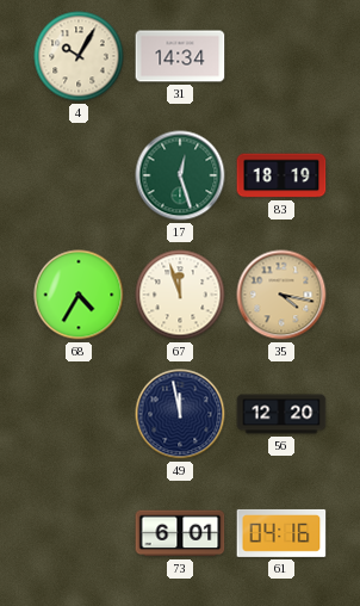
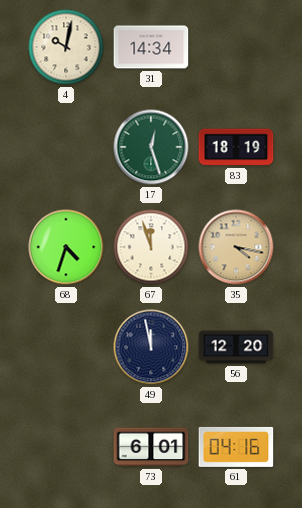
4: 10:05 -> 10:02
68: 4:35 -> 4:33
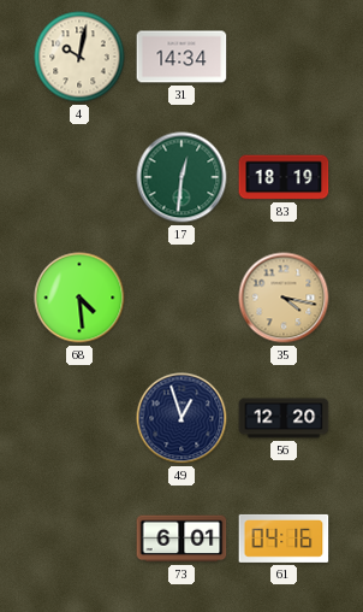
17: 12:27 -> 12:31
68: 4:33 -> 4:29
67: 11:57 -> none
49: 11:58 -> 12:57
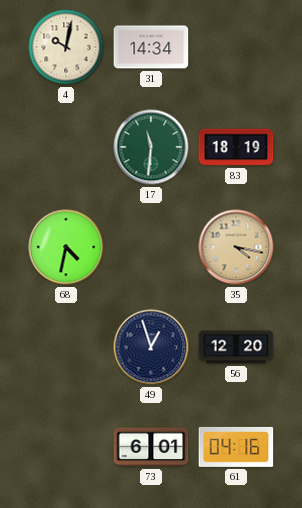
17: 12:31 -> 11:31
68: 4:29 -> 4:32
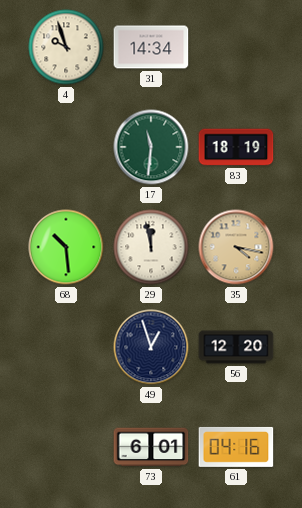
4: 10:02 -> 9:57
68: 4:32 -> 10:29
29: none -> 11:58
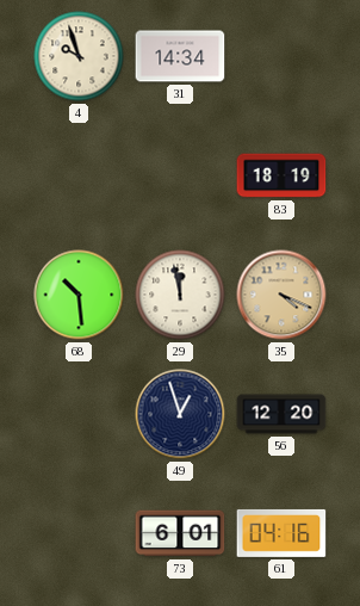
17: 11:31 -> none
35: 4:17 -> 4:19
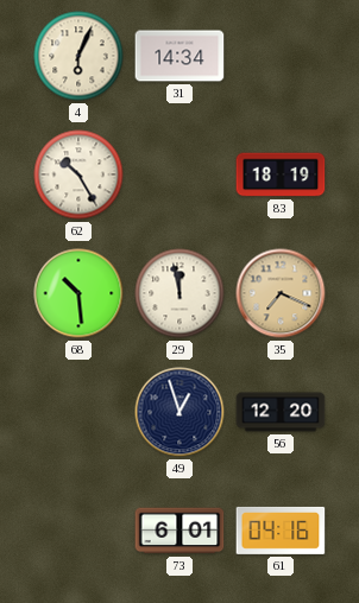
4: 9:57 -> 6:04
62: none -> 10:25
35: 4:19 -> 7:19
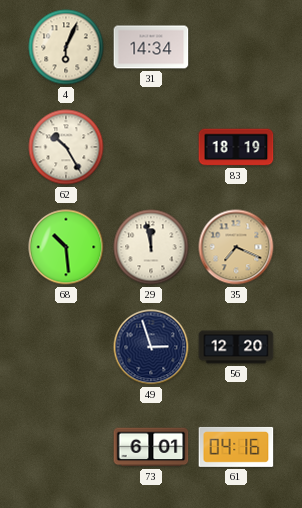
49: 12:57 -> 2:57
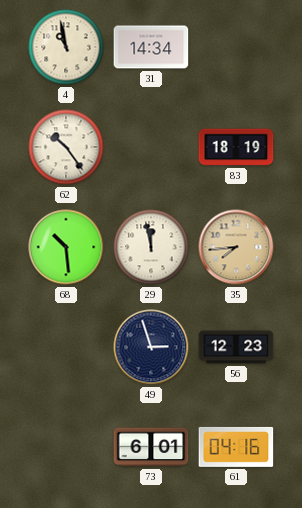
4: 6:04 -> 10:58
62: 10:25 -> 10:24
35: 7:19 -> 7:44
56: 12:20 -> 12:23
